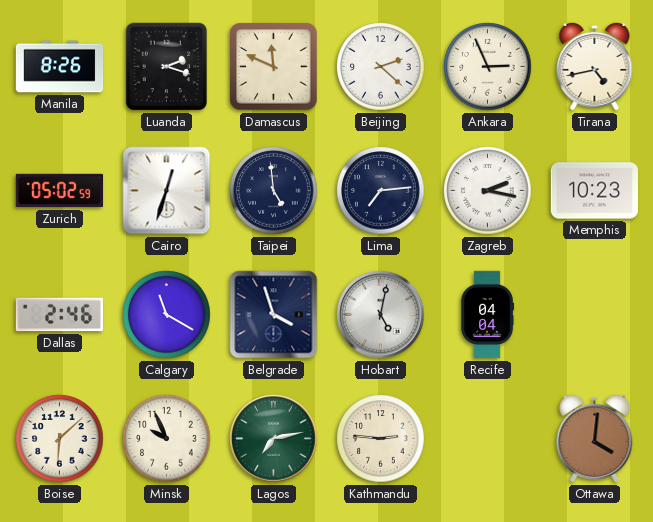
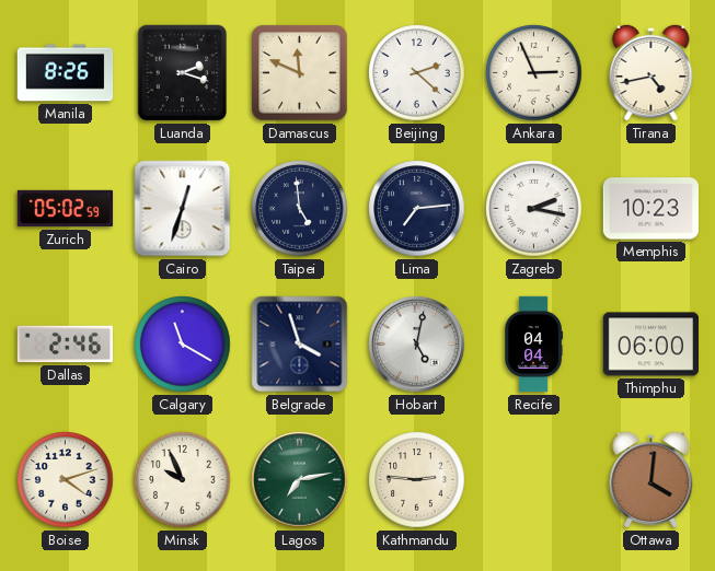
Thimphu: none -> 06:00
Boise: 6:08 -> 4:12
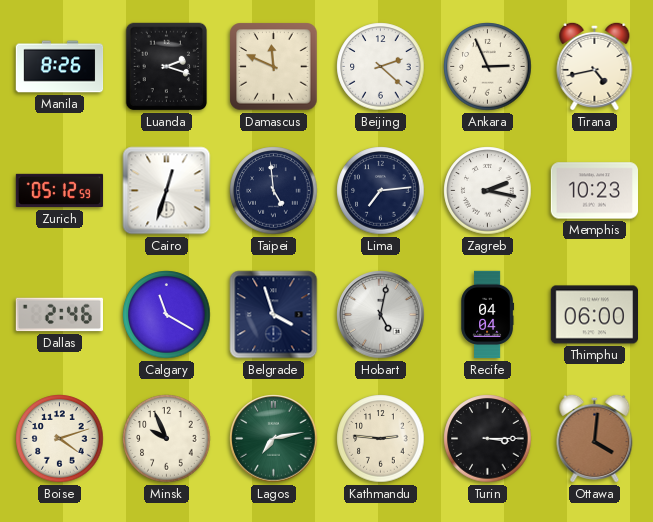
Zurich: 05:02 -> 05:12
Turin: none -> 3:15
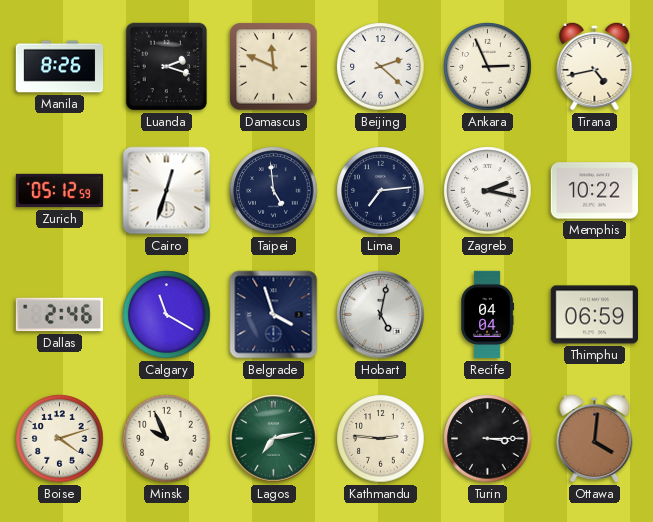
Memphis: 10:23 -> 10:22
Thimphu: 06:00 -> 06:59
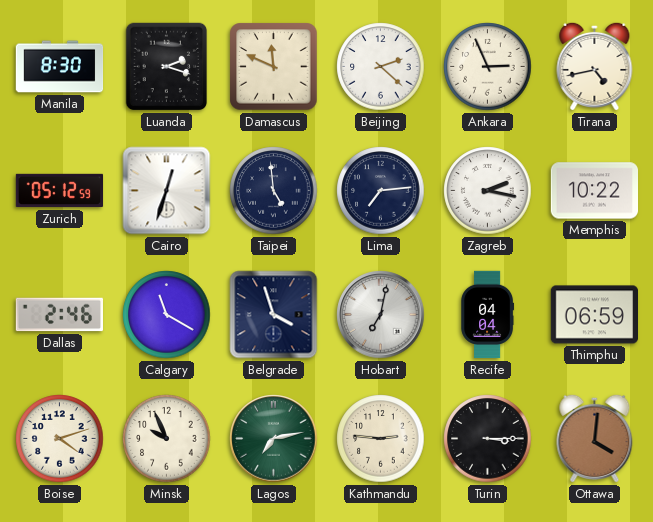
Manila: 8:26 -> 8:30
Hobart: 5:02 -> 7:02
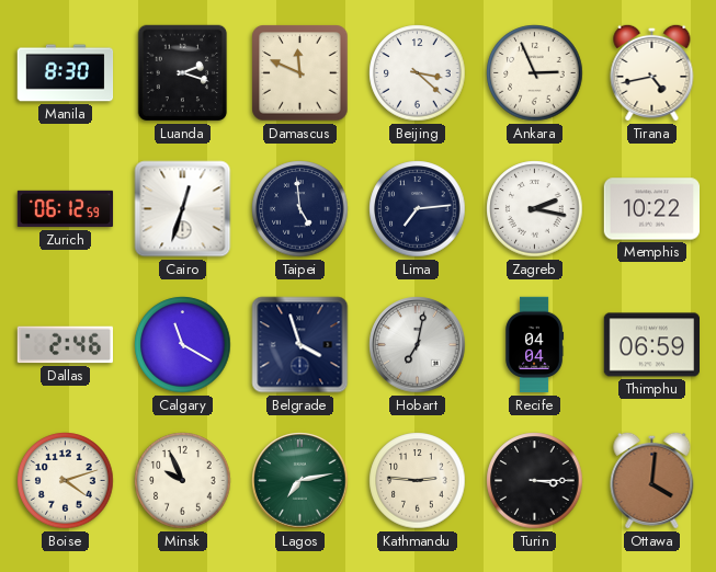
Beijing: 2:22 -> 3:22
Zurich: 05:12 -> 06:12
